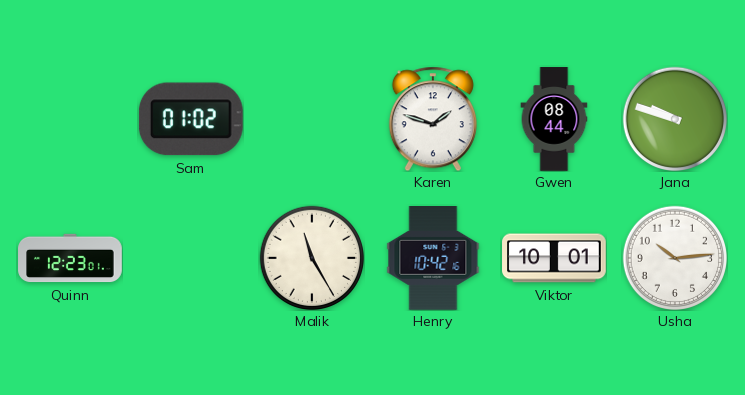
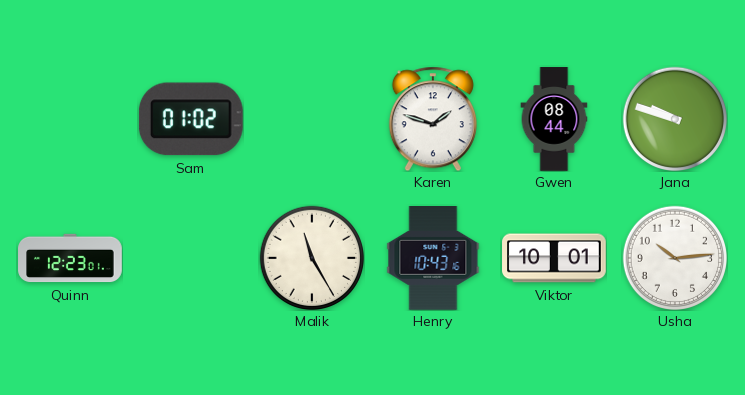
Henry: 10:42 -> 10:43
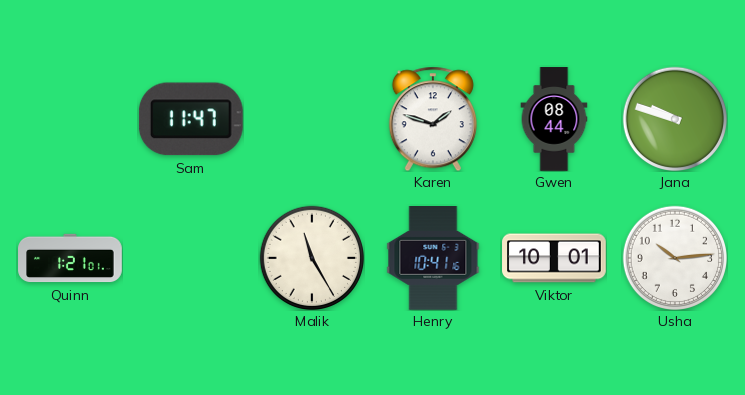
Sam: 01:02 -> 11:47
Quinn: 12:23 -> 1:21
Henry: 10:43 -> 10:41
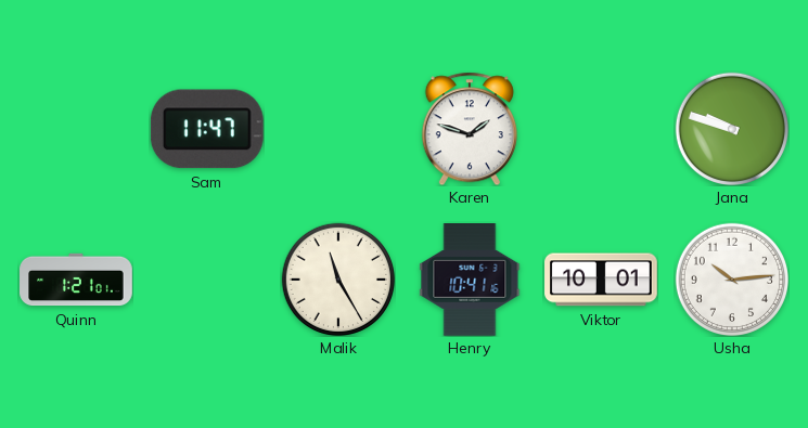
Gwen: 08:44 -> none
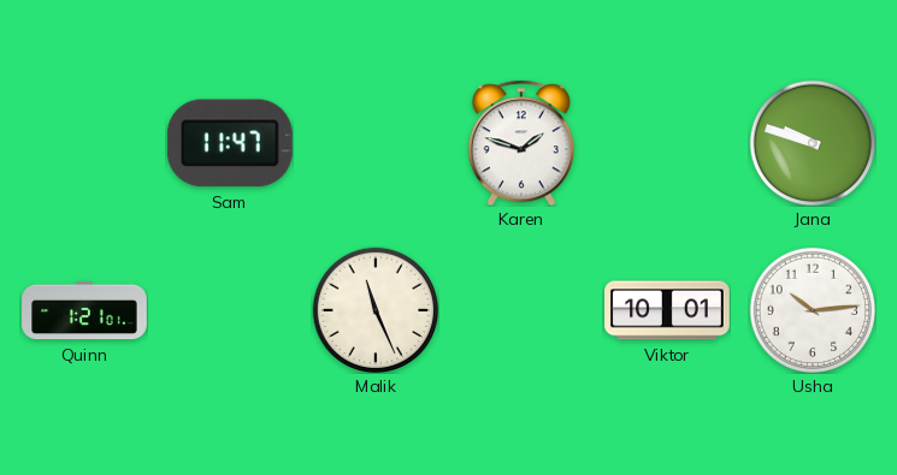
Malik: 11:25 -> 11:26
Henry: 10:41 -> none
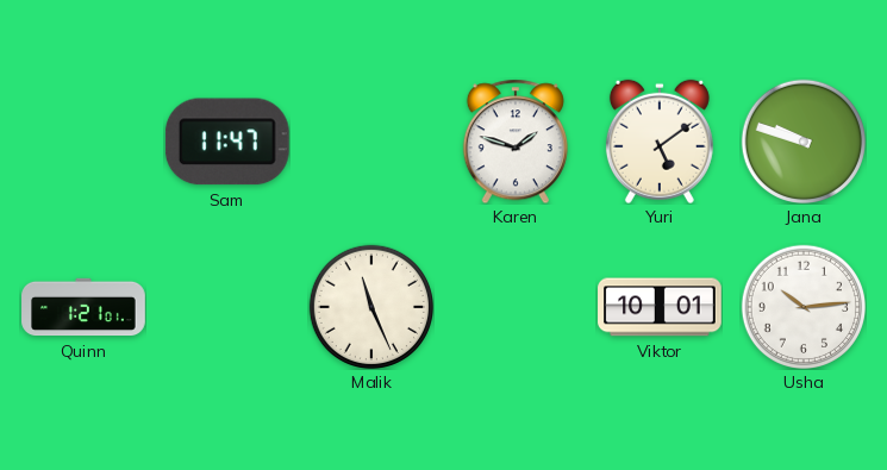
Yuri: none -> 5:09
